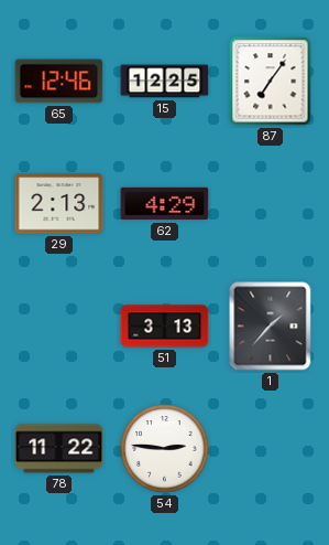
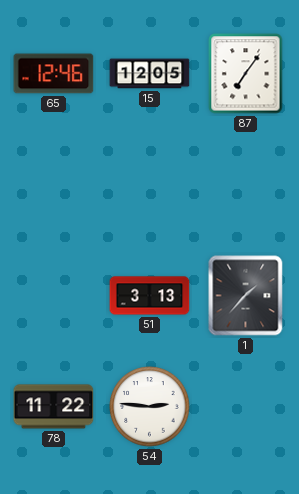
15: 12:25 -> 12:05
29: 2:13 -> none
62: 4:29 -> none
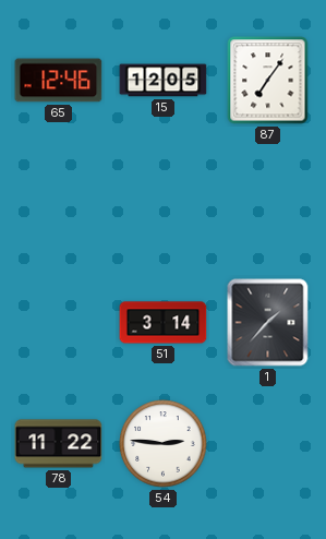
51: 3:13 -> 3:14
